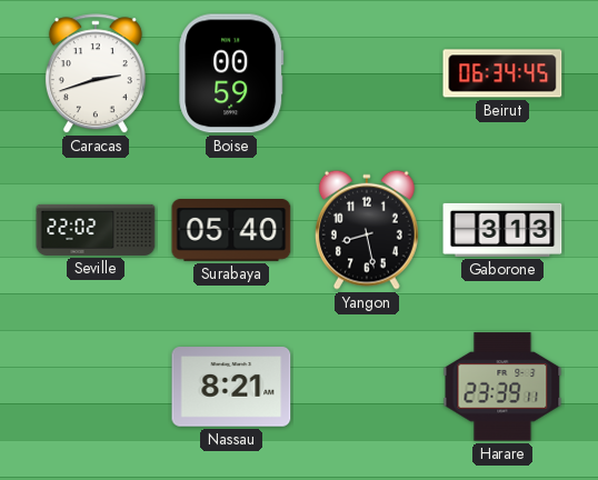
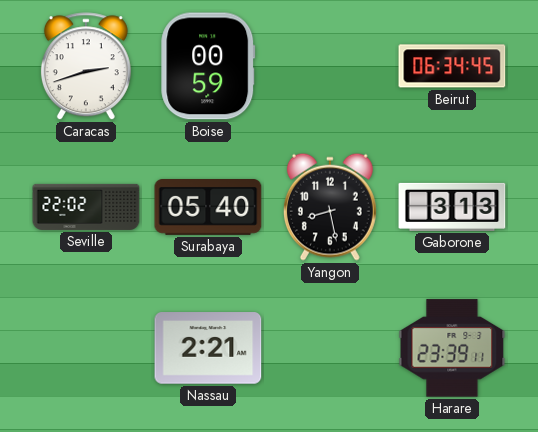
Nassau: 8:21 -> 2:21
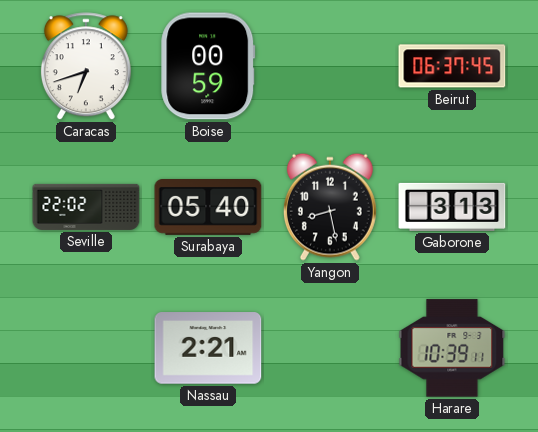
Caracas: 2:42 -> 6:42
Beirut: 06:34 -> 06:37
Harare: 23:39 -> 10:39
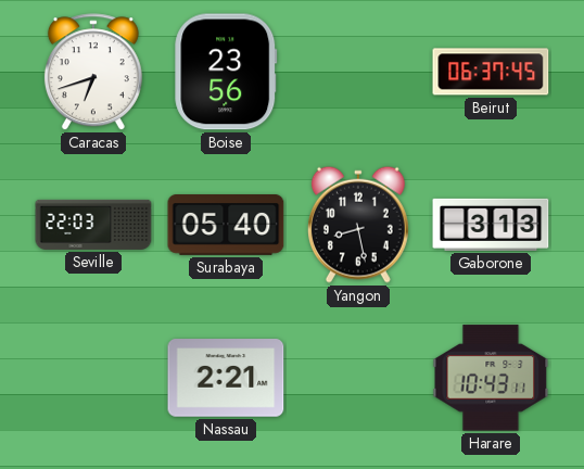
Boise: 00:59 -> 23:56
Seville: 22:02 -> 22:03
Harare: 10:39 -> 10:43
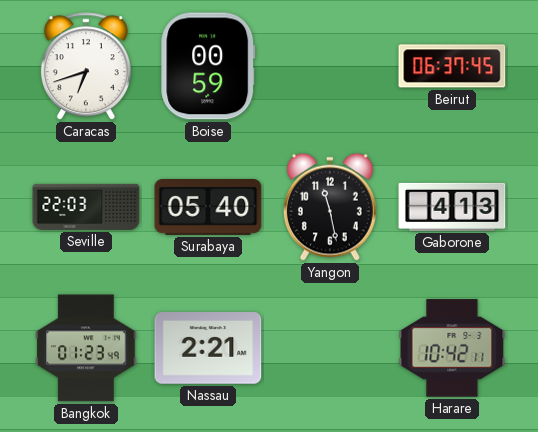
Boise: 23:56 -> 00:59
Yangon: 8:28 -> 11:28
Gaborone: 3:13 -> 4:13
Bangkok: none -> 01:23
Harare: 10:43 -> 10:42
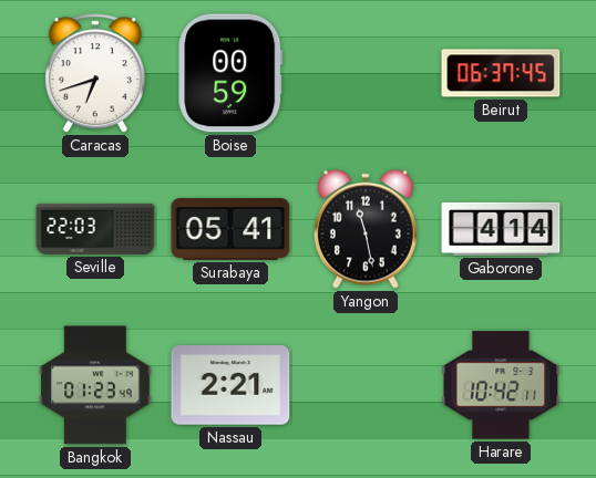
Surabaya: 05:40 -> 05:41
Gaborone: 4:13 -> 4:14
